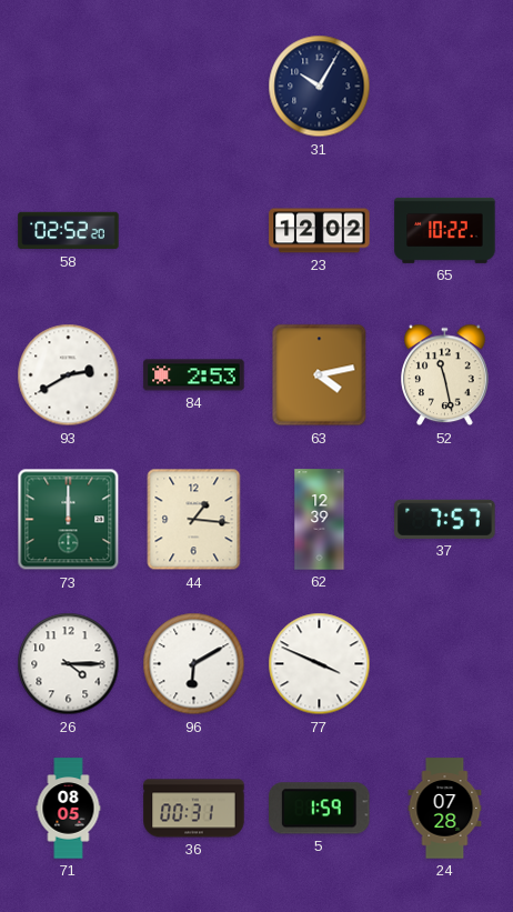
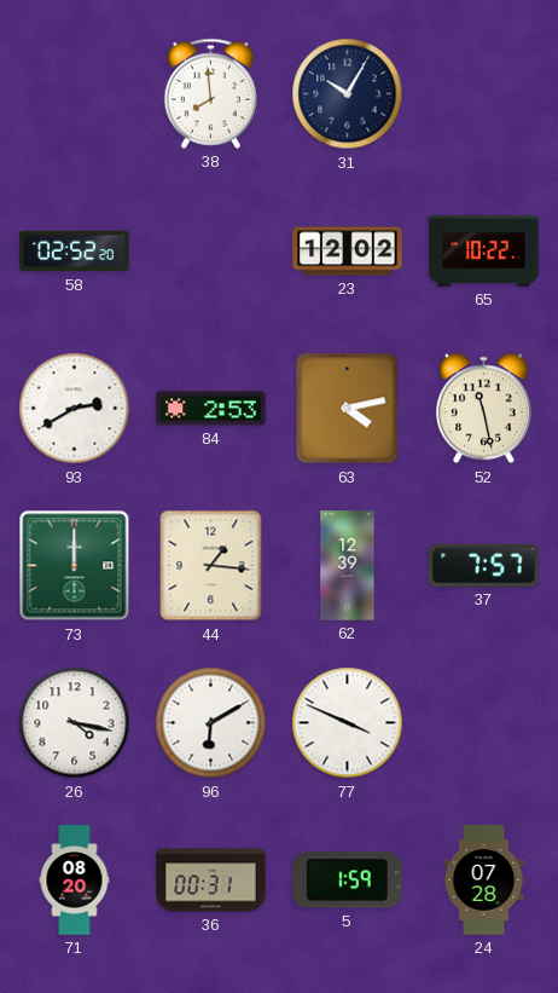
38: none -> 7:59
26: 4:15 -> 4:17
71: 08:05 -> 08:20
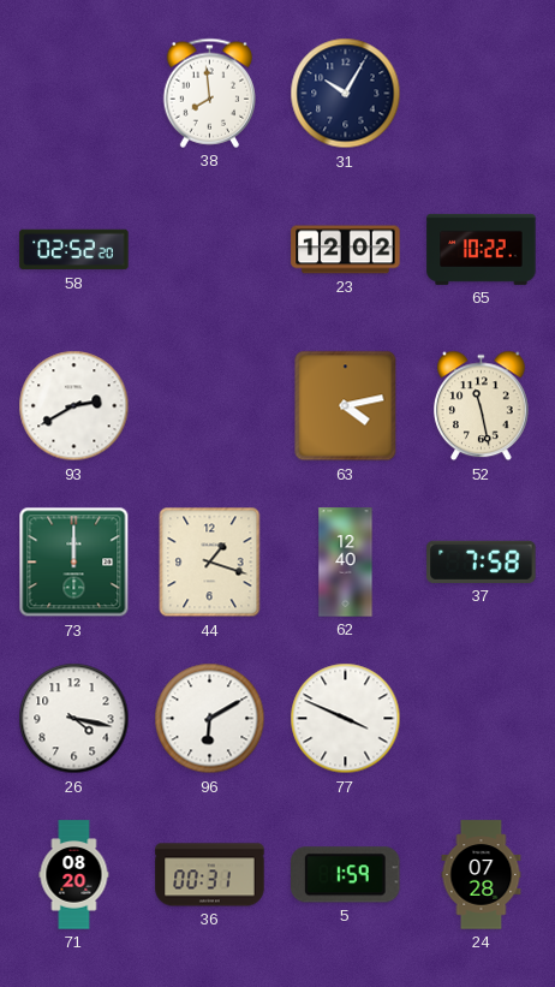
84: 2:53 -> none
44: 1:16 -> 1:18
62: 12:39 -> 12:40
37: 7:57 -> 7:58
